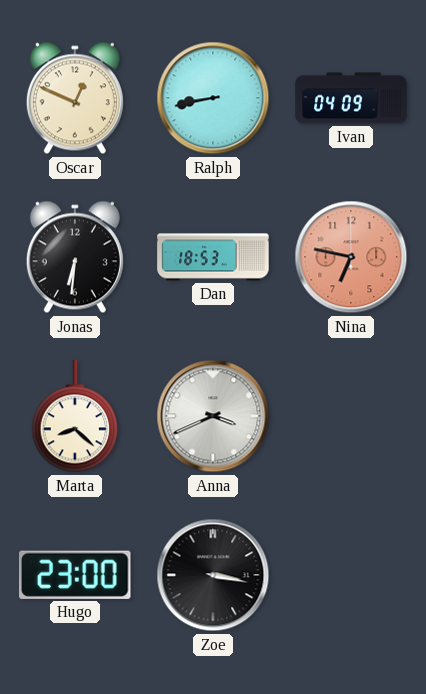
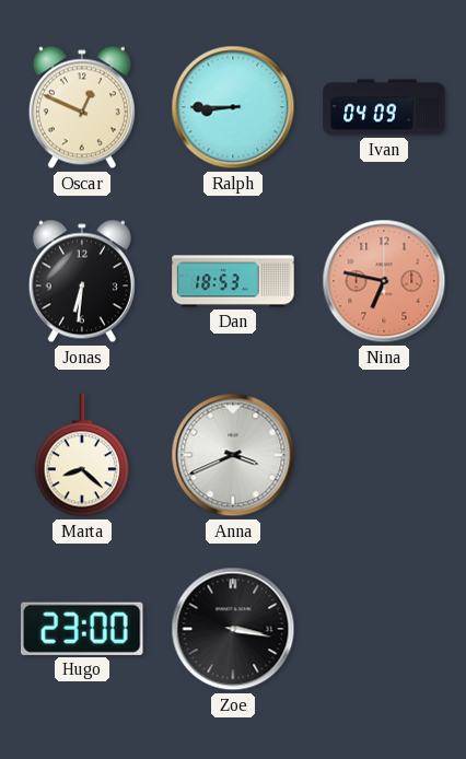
Ralph: 8:43 -> 8:45
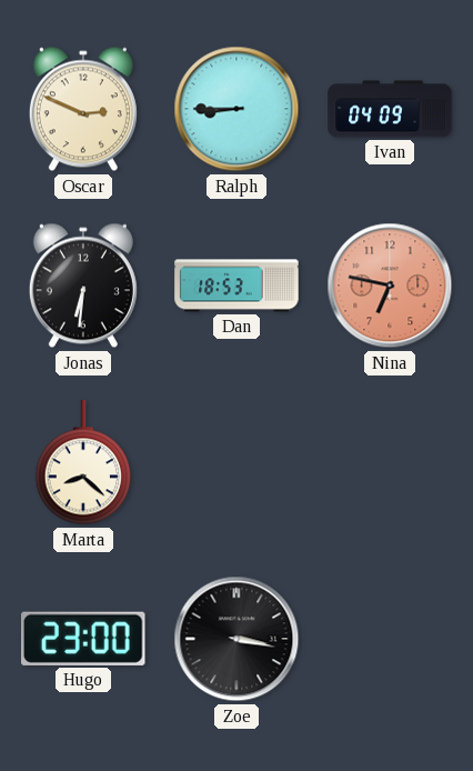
Oscar: 12:49 -> 2:49
Anna: 3:41 -> none
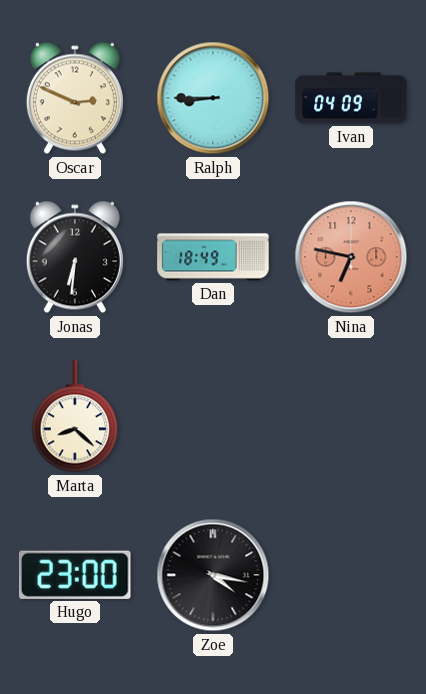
Dan: 18:53 -> 18:49
Zoe: 3:17 -> 4:17
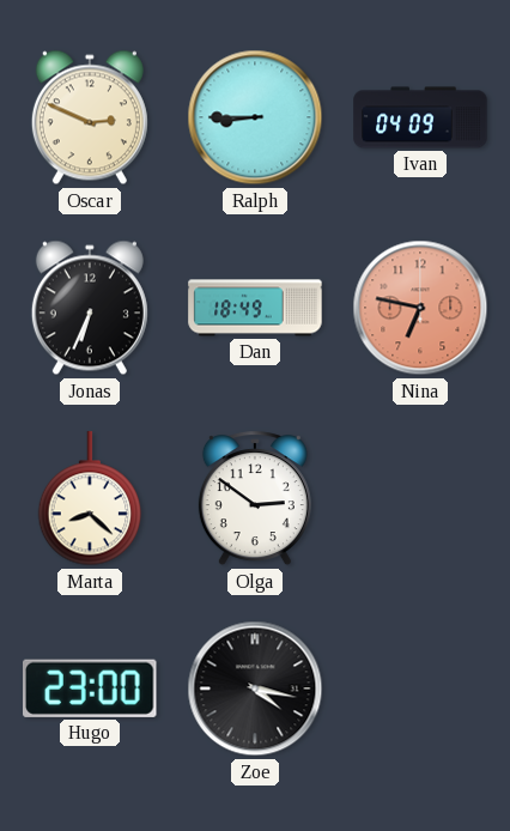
Jonas: 6:31 -> 6:34
Olga: none -> 2:51
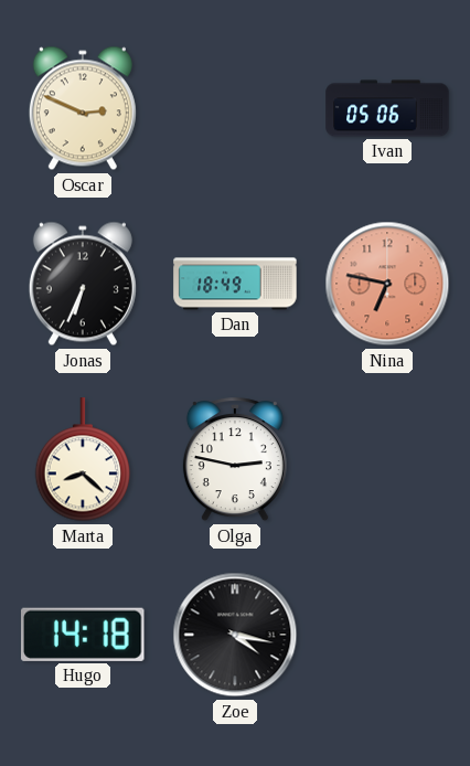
Ralph: 8:45 -> none
Ivan: 04:09 -> 05:06
Olga: 2:51 -> 2:47
Hugo: 23:00 -> 14:18
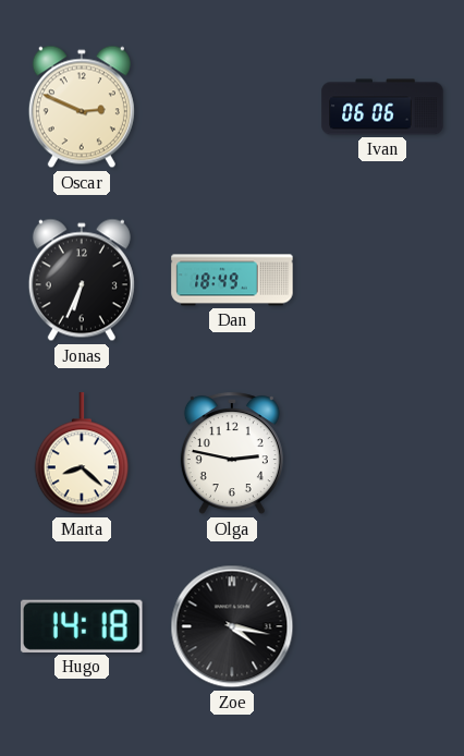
Ivan: 05:06 -> 06:06
Nina: 6:47 -> none
